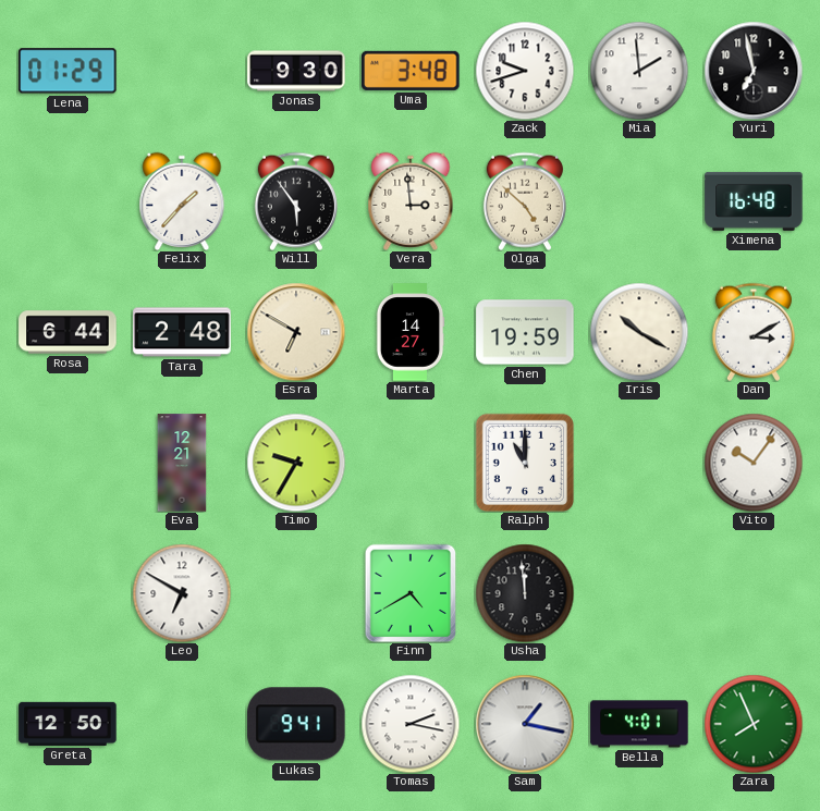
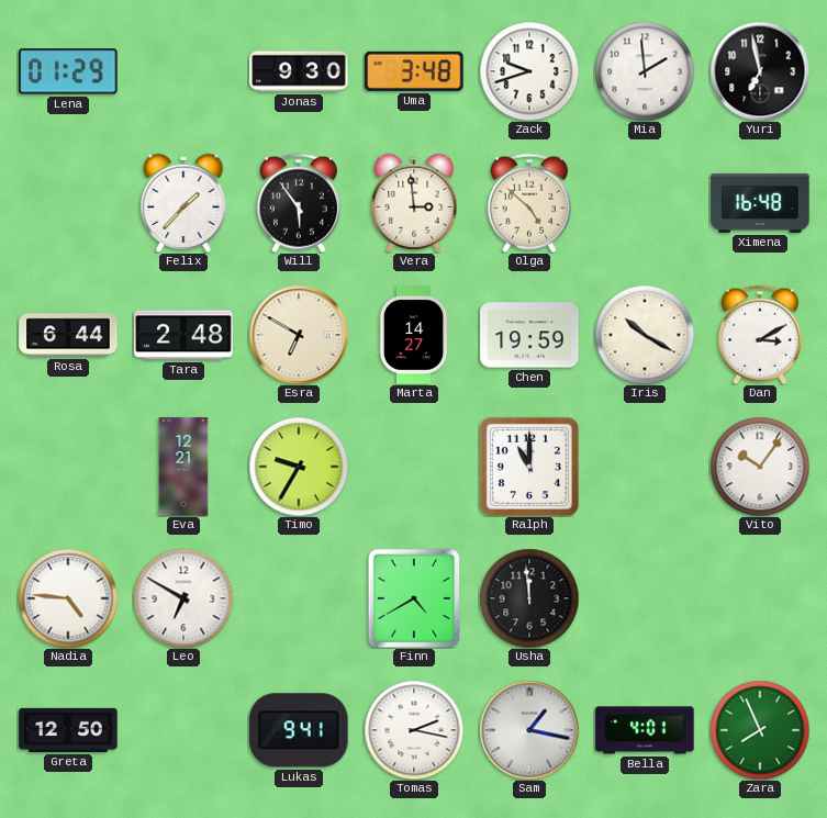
Nadia: none -> 4:46
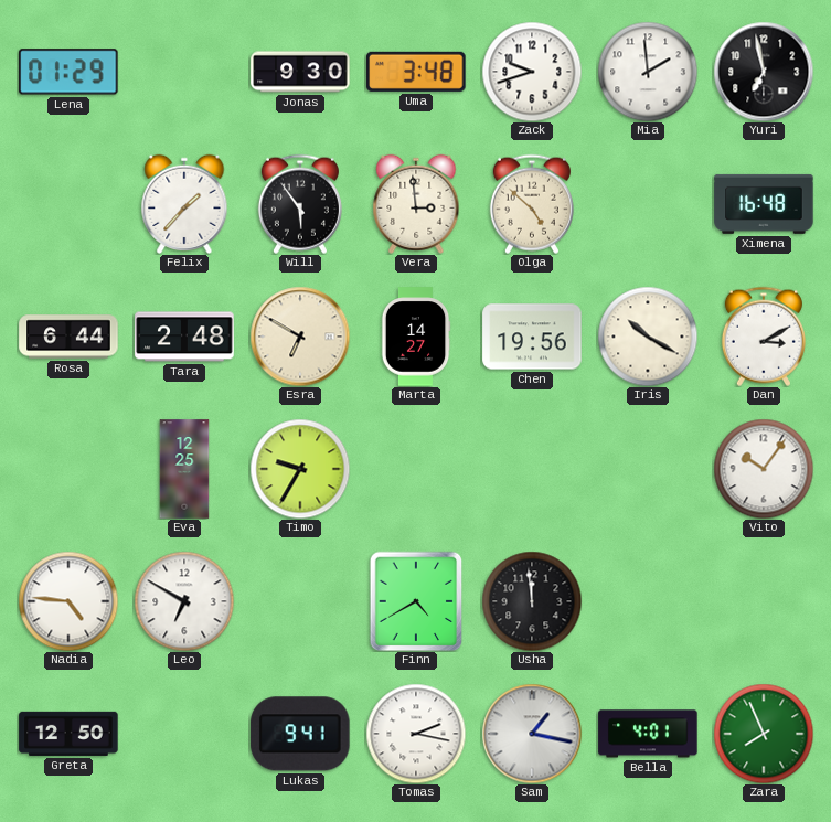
Chen: 19:59 -> 19:56
Eva: 12:21 -> 12:25
Ralph: 11:00 -> none
